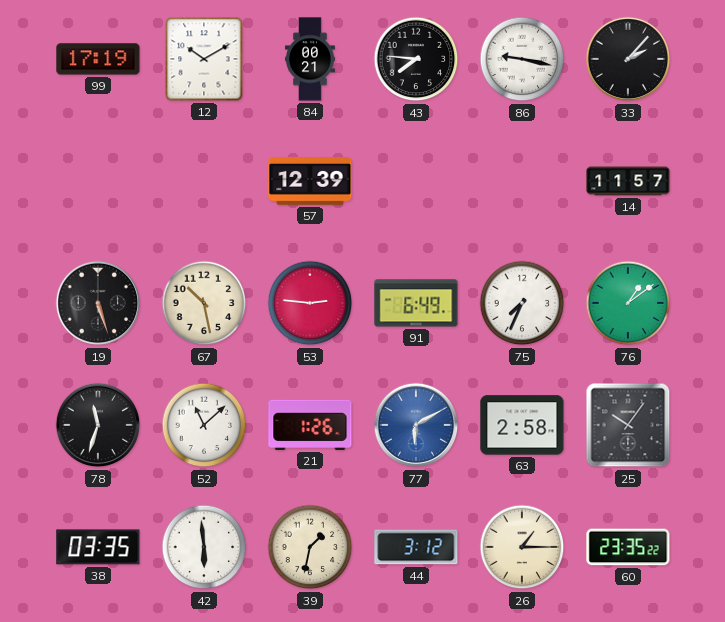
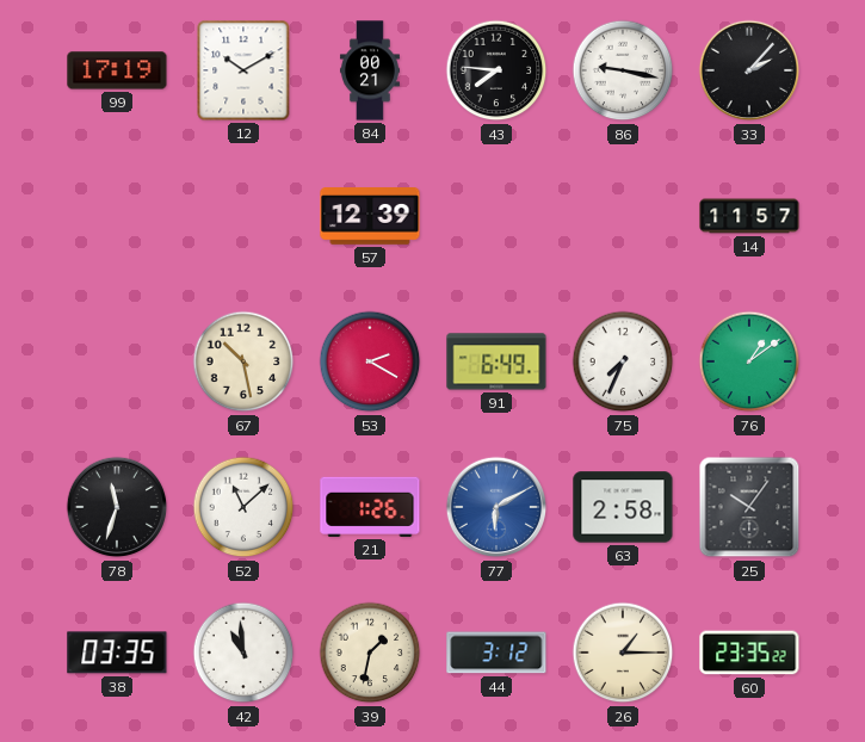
19: 5:27 -> none
53: 2:46 -> 2:20
42: 5:59 -> 10:59
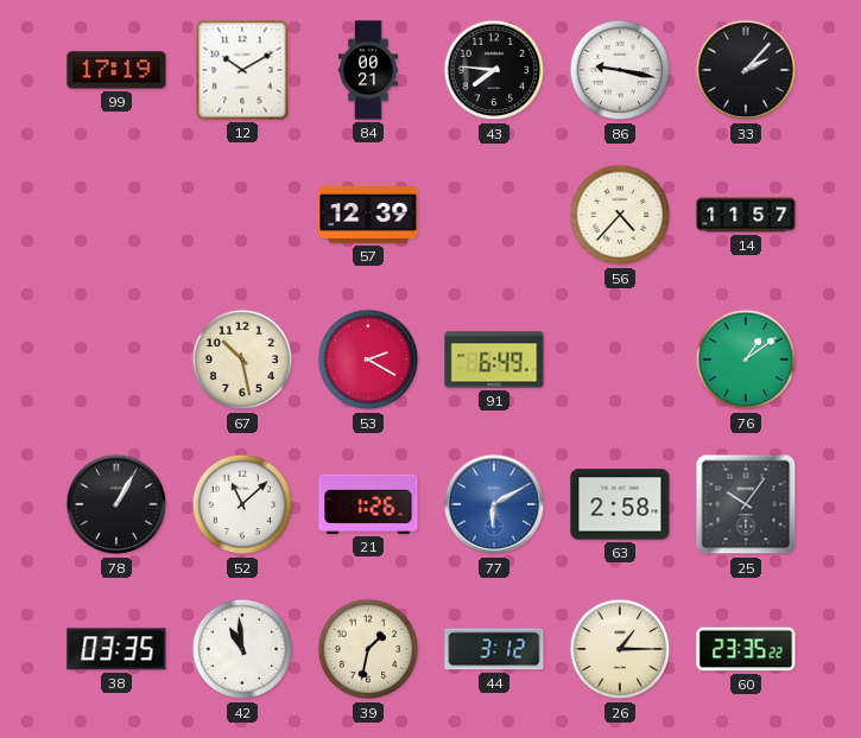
56: none -> 4:37
75: 7:34 -> none
78: 11:33 -> 1:05
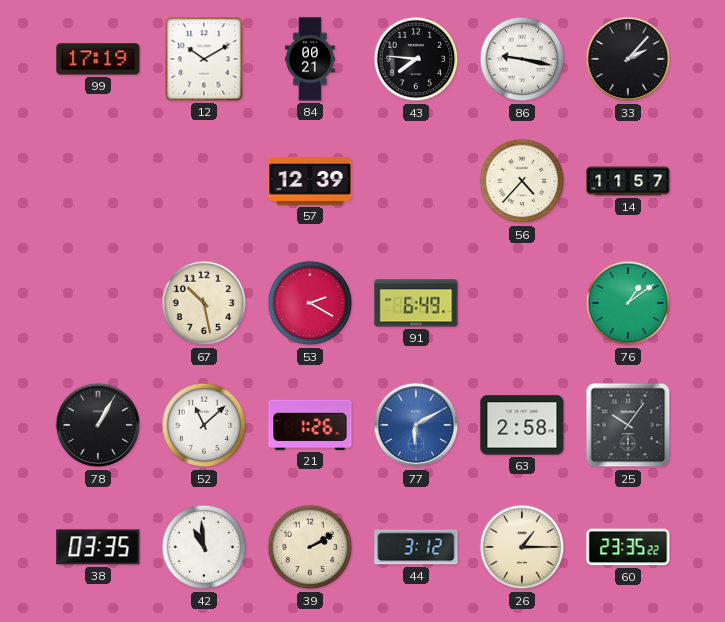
39: 1:32 -> 2:10
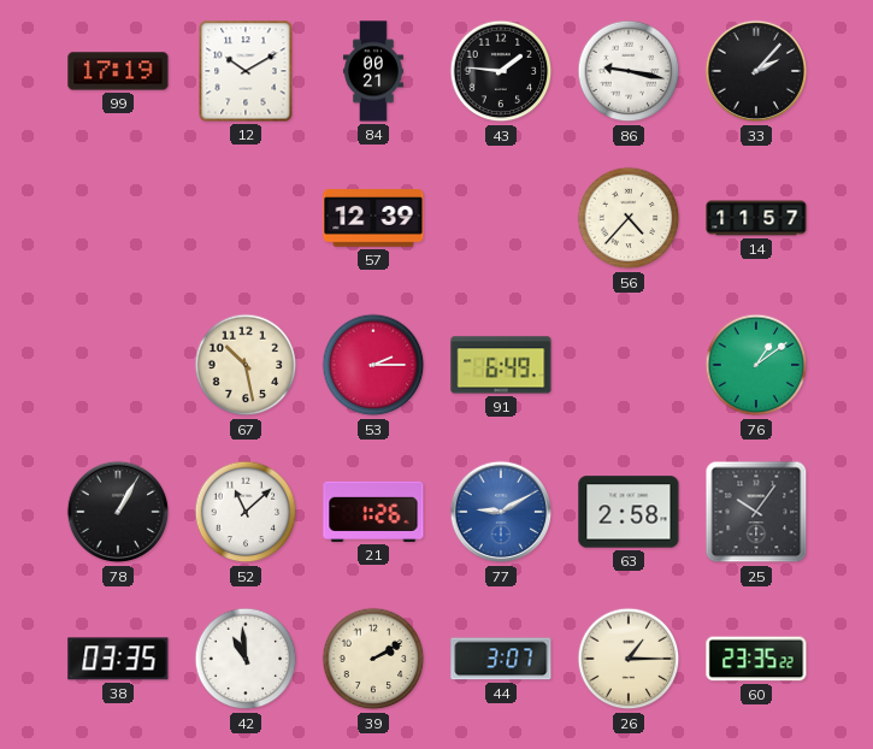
43: 7:46 -> 1:46
53: 2:20 -> 2:15
77: 6:10 -> 9:10
44: 3:12 -> 3:07
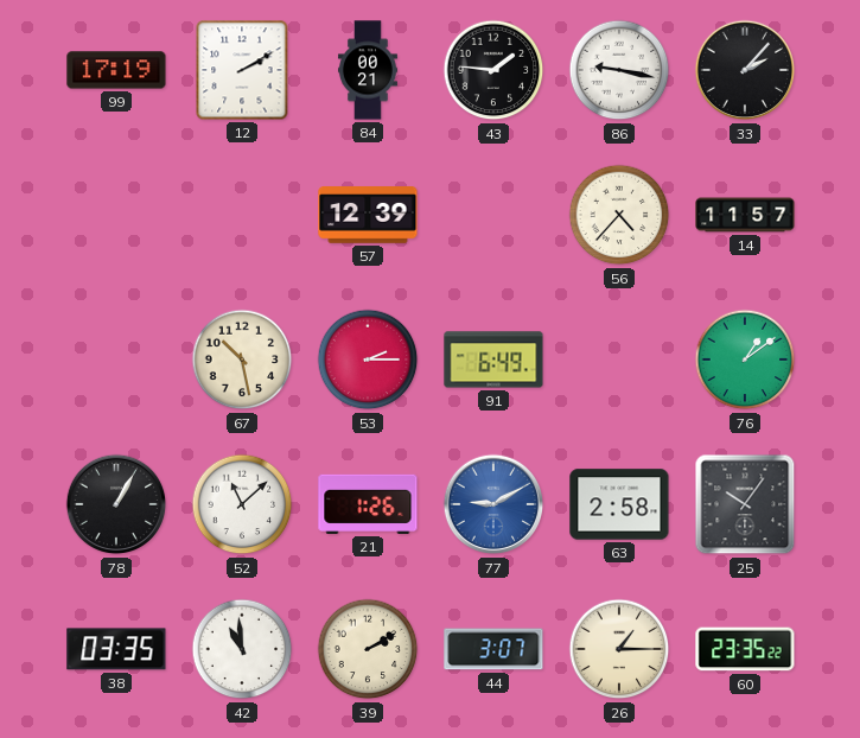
12: 10:10 -> 2:10
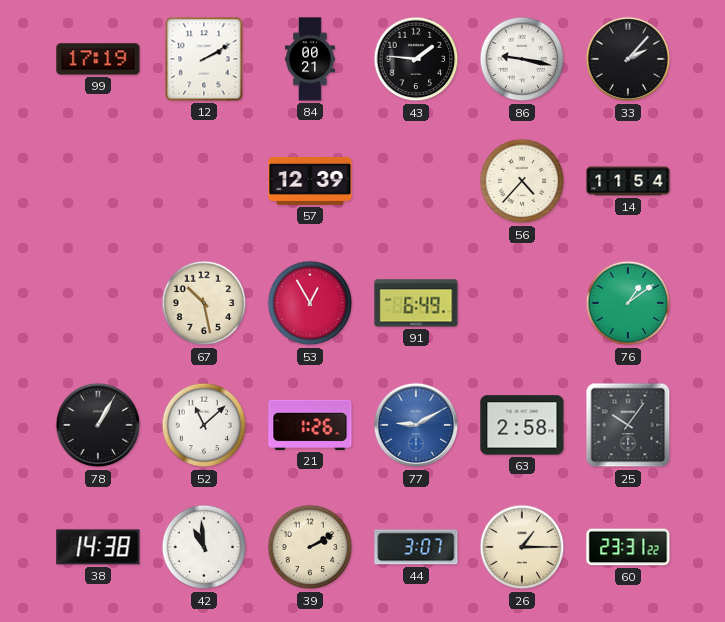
14: 11:57 -> 11:54
53: 2:15 -> 12:55
38: 03:35 -> 14:38
60: 23:35 -> 23:31
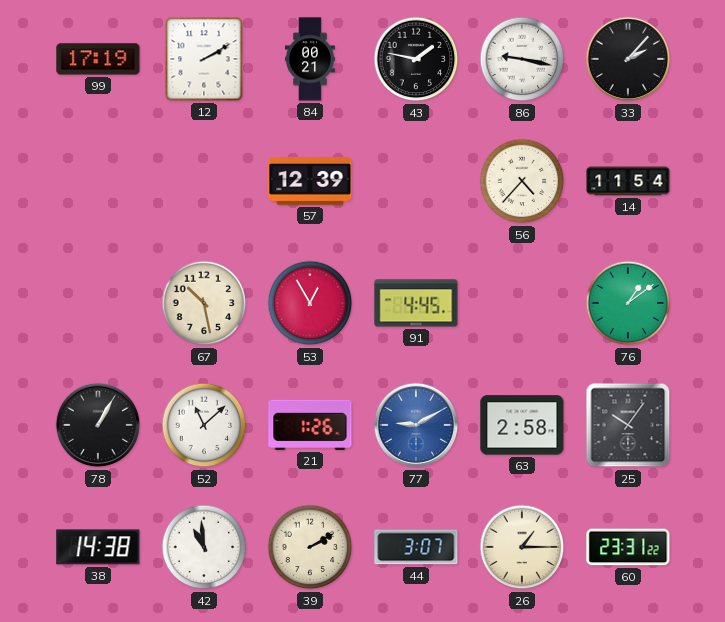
43: 1:46 -> 1:47
91: 6:49 -> 4:45
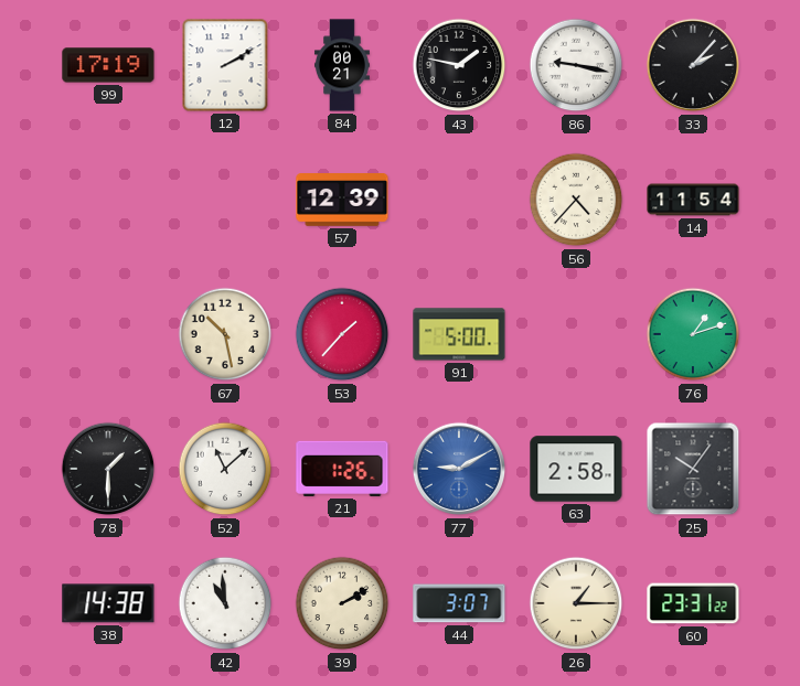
53: 12:55 -> 1:37
91: 4:45 -> 5:00
76: 1:09 -> 1:12
78: 1:05 -> 1:30
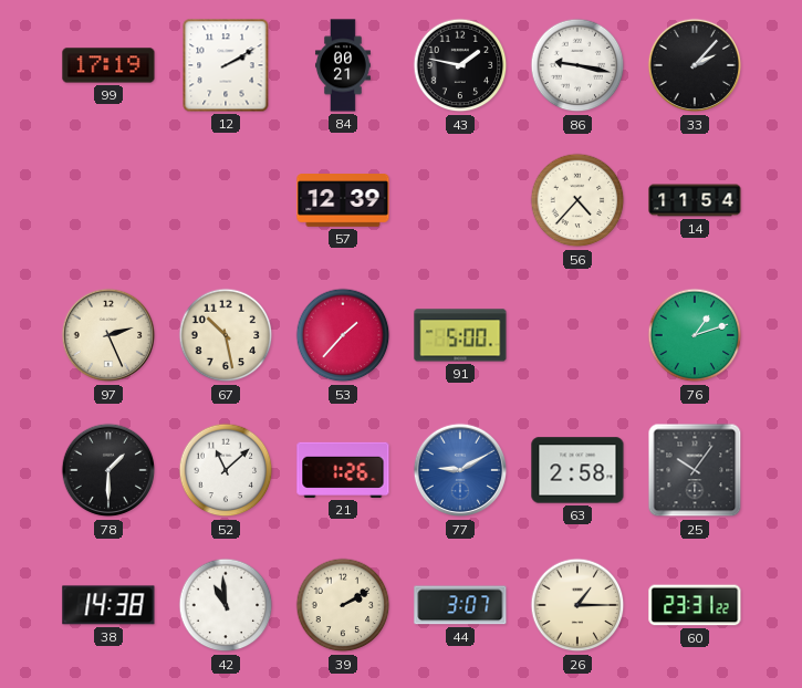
97: none -> 2:26
